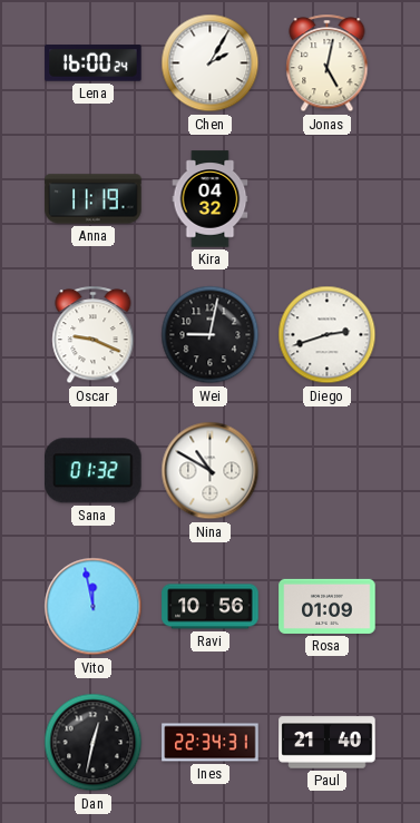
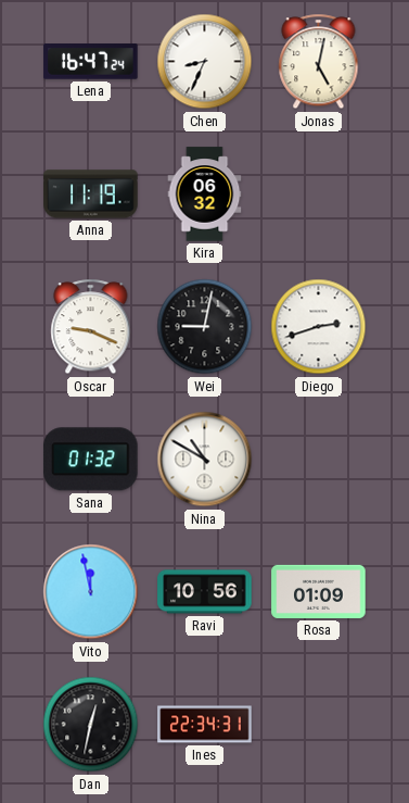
Lena: 16:00 -> 16:47
Chen: 2:05 -> 8:34
Kira: 04:32 -> 06:32
Paul: 21:40 -> none
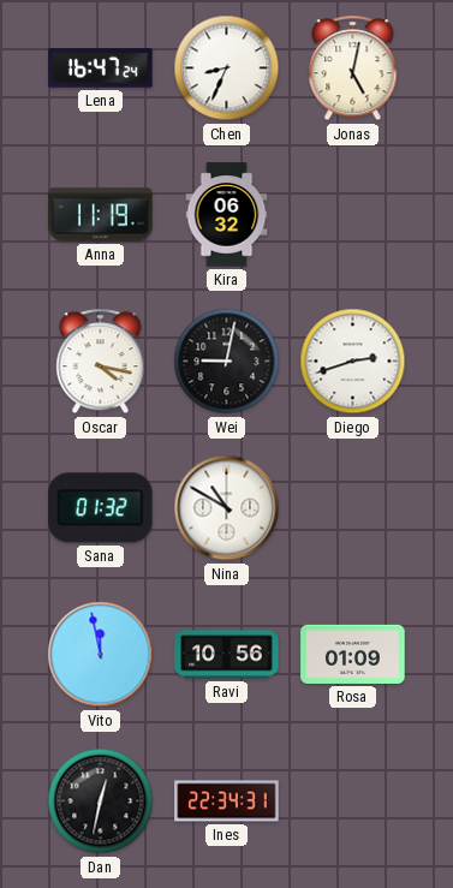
Oscar: 9:19 -> 4:17
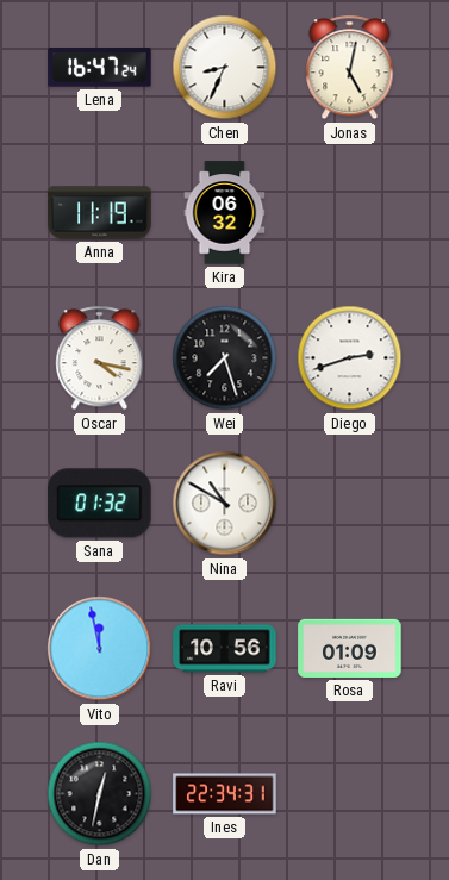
Wei: 9:02 -> 7:27
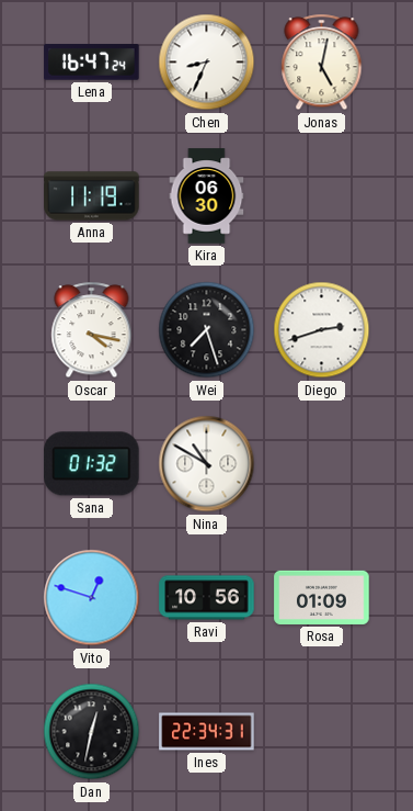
Kira: 06:32 -> 06:30
Vito: 11:58 -> 12:48
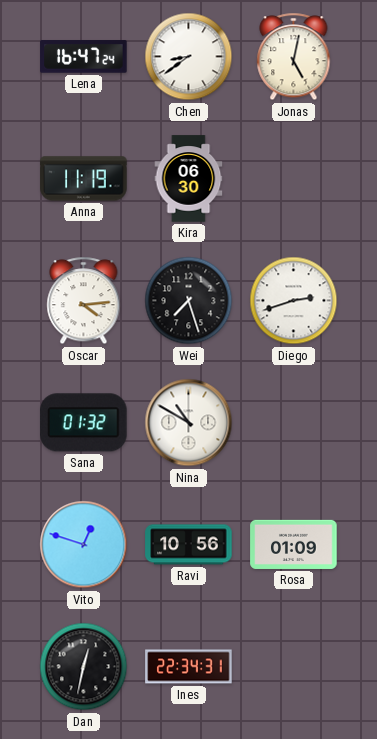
Chen: 8:34 -> 8:39
Oscar: 4:17 -> 4:14
